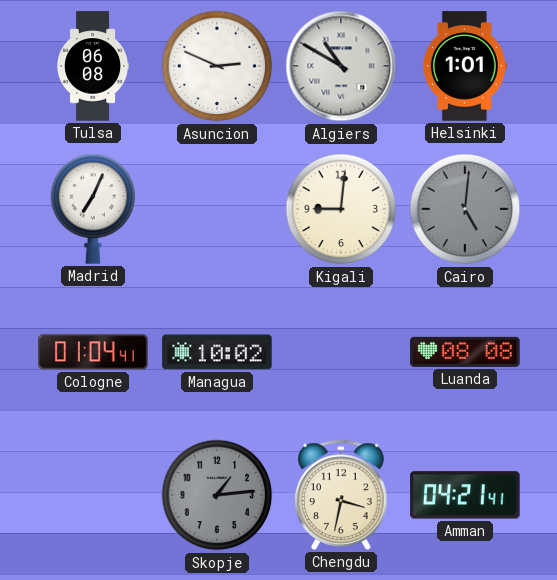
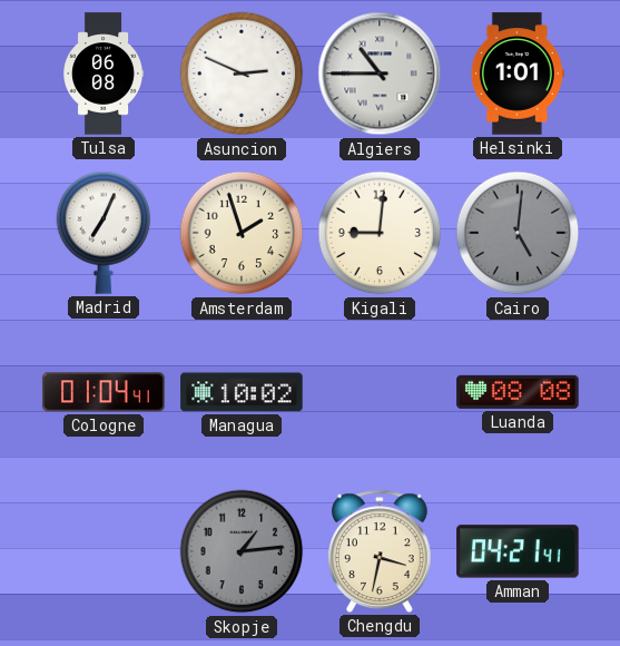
Algiers: 10:50 -> 10:45
Amsterdam: none -> 1:57
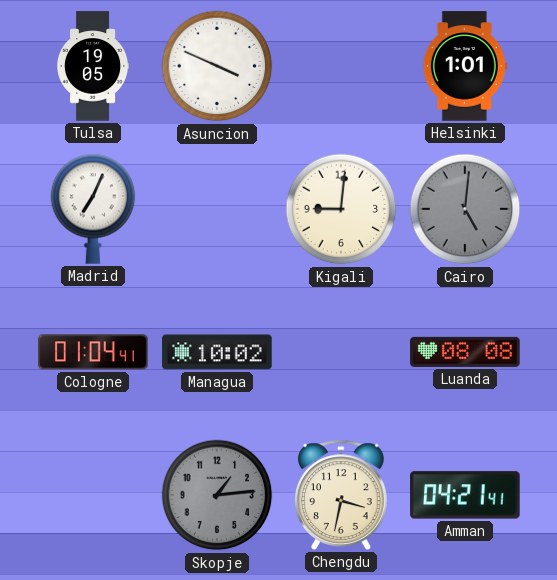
Tulsa: 06:08 -> 19:05
Asuncion: 2:49 -> 3:49
Algiers: 10:45 -> none
Amsterdam: 1:57 -> none
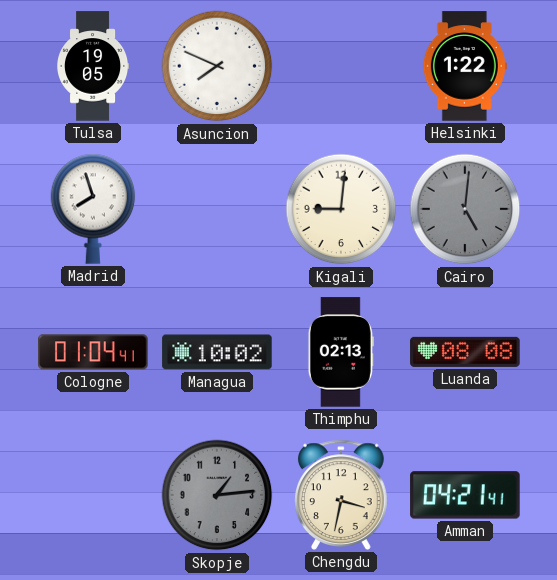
Asuncion: 3:49 -> 7:49
Helsinki: 1:01 -> 1:22
Madrid: 7:04 -> 7:57
Thimphu: none -> 02:13
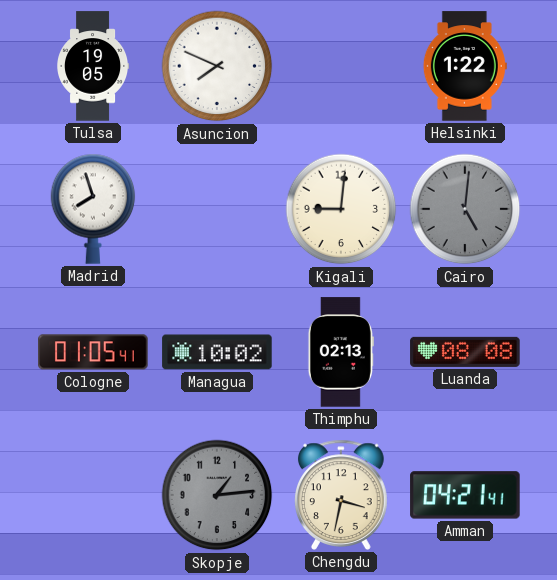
Cologne: 01:04 -> 01:05
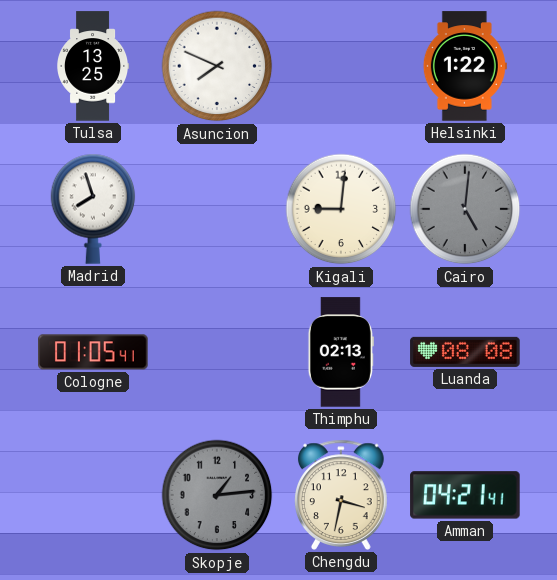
Tulsa: 19:05 -> 13:25
Managua: 10:02 -> none
